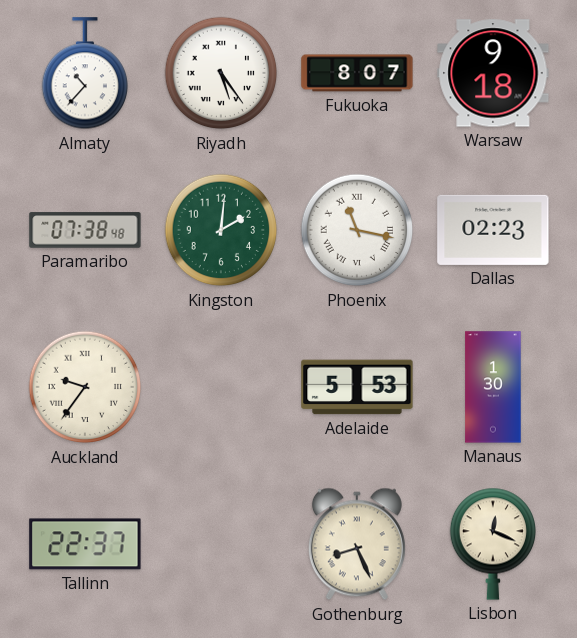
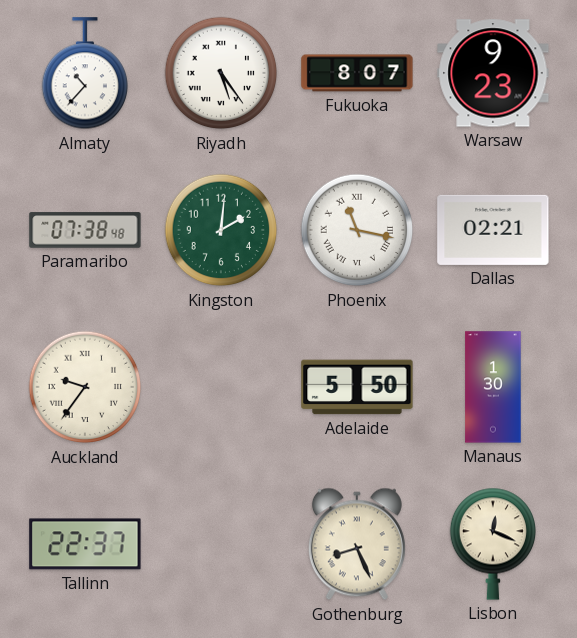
Warsaw: 9:18 -> 9:23
Dallas: 02:23 -> 02:21
Adelaide: 5:53 -> 5:50
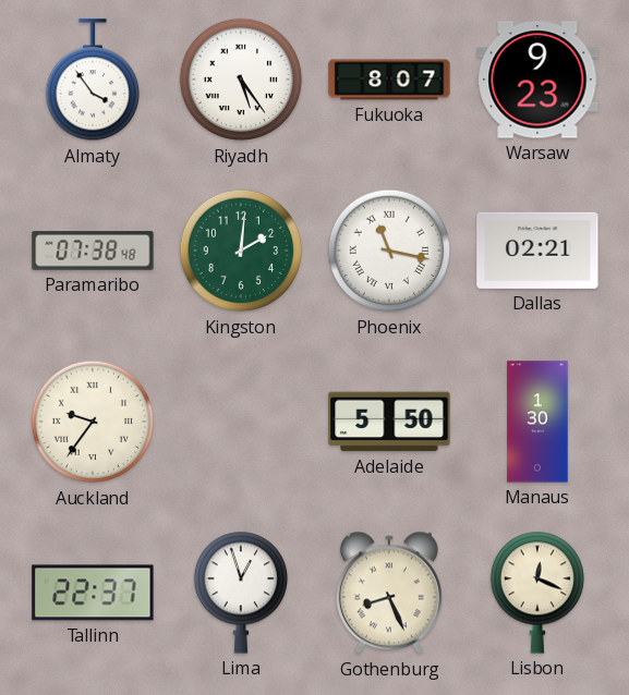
Almaty: 10:37 -> 3:54
Lima: none -> 12:57
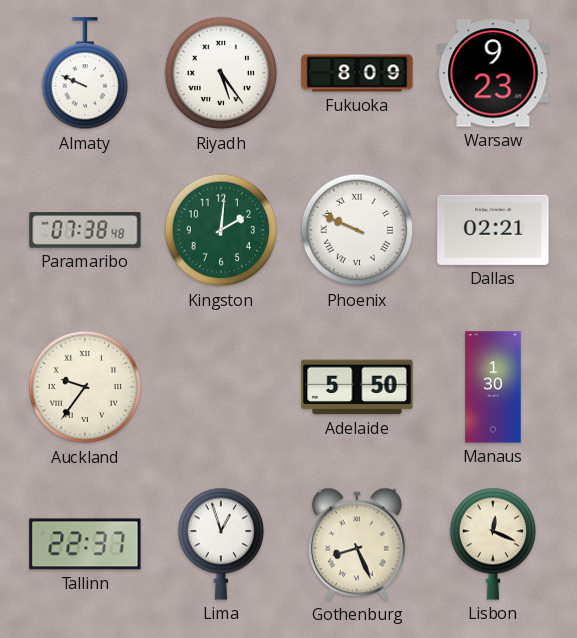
Almaty: 3:54 -> 9:49
Fukuoka: 8:07 -> 8:09
Phoenix: 11:17 -> 9:49
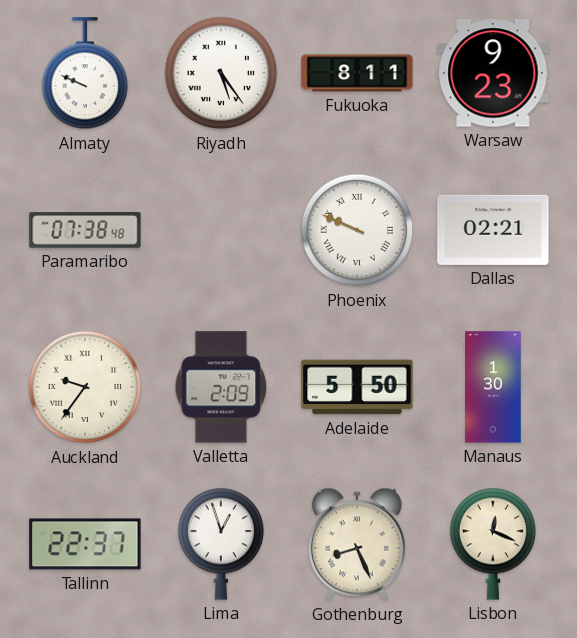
Fukuoka: 8:09 -> 8:11
Kingston: 2:01 -> none
Valletta: none -> 2:09
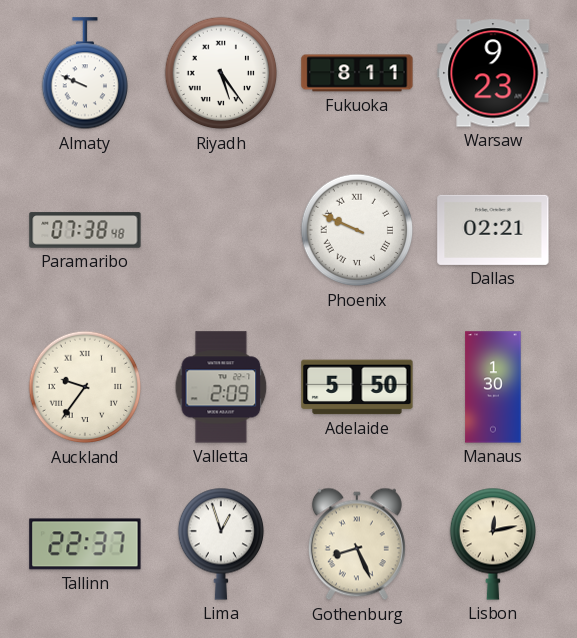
Lisbon: 12:19 -> 12:13
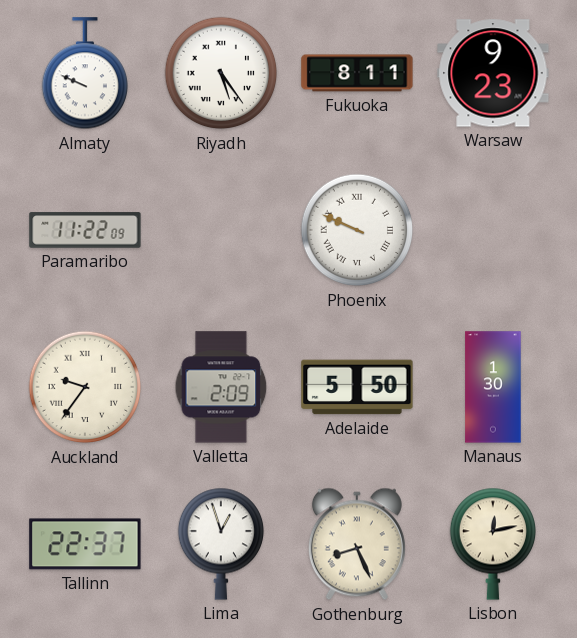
Paramaribo: 07:38 -> 11:22
Dallas: 02:21 -> none
